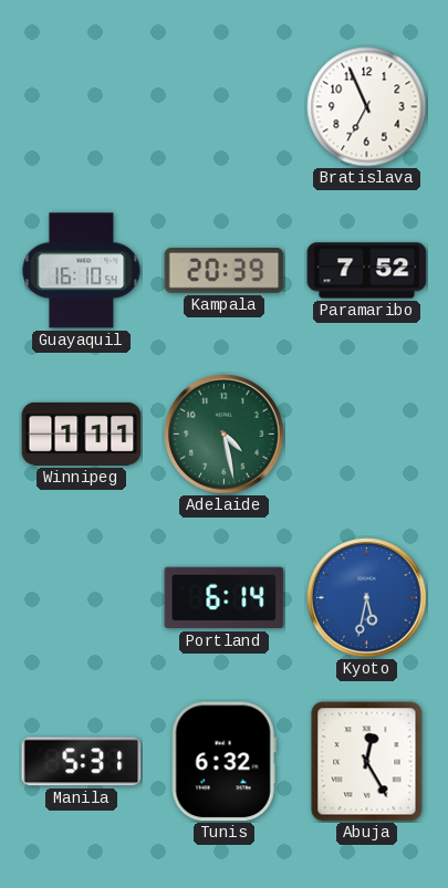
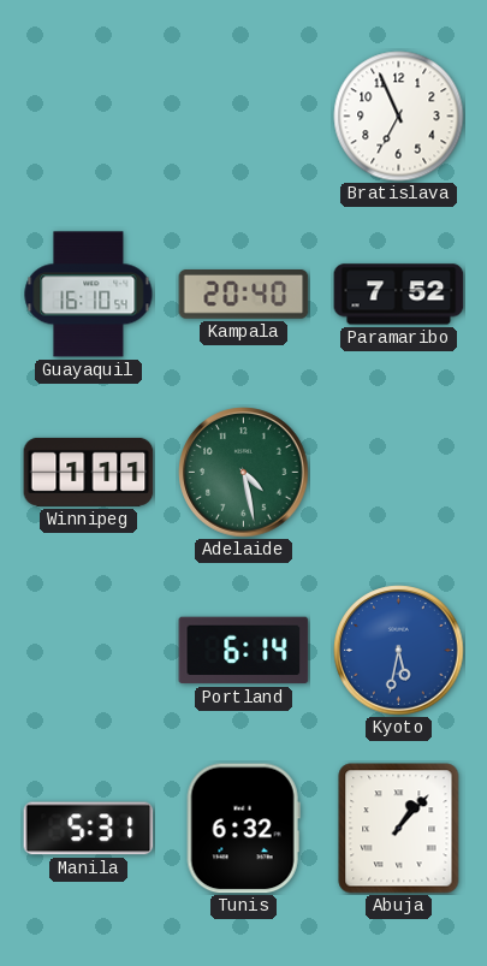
Kampala: 20:39 -> 20:40
Abuja: 12:25 -> 1:07
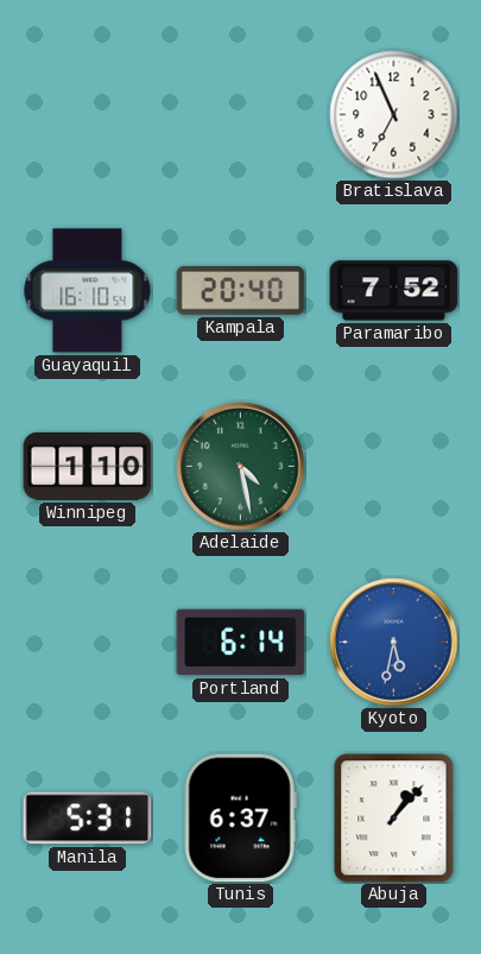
Winnipeg: 1:11 -> 1:10
Tunis: 6:32 -> 6:37
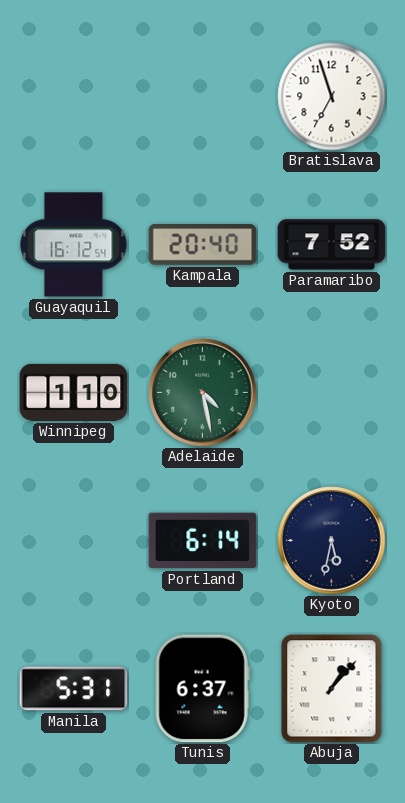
Bratislava: 6:56 -> 6:57
Guayaquil: 16:10 -> 16:12
Kyoto dial: blue -> navy
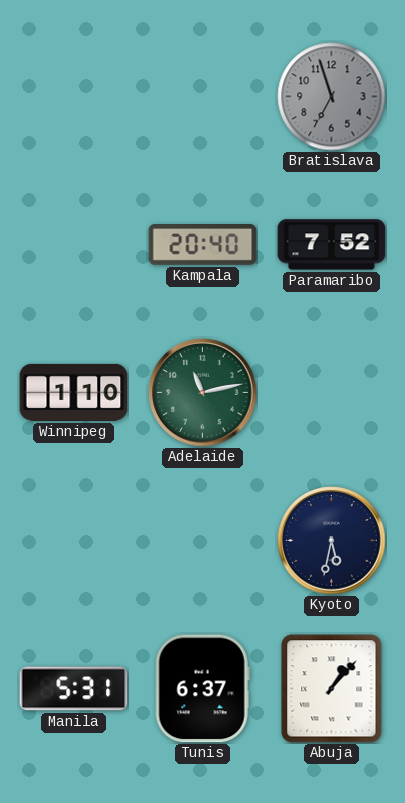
Bratislava dial: white -> grey
Guayaquil: 16:12 -> none
Adelaide: 4:28 -> 11:13
Portland: 6:14 -> none
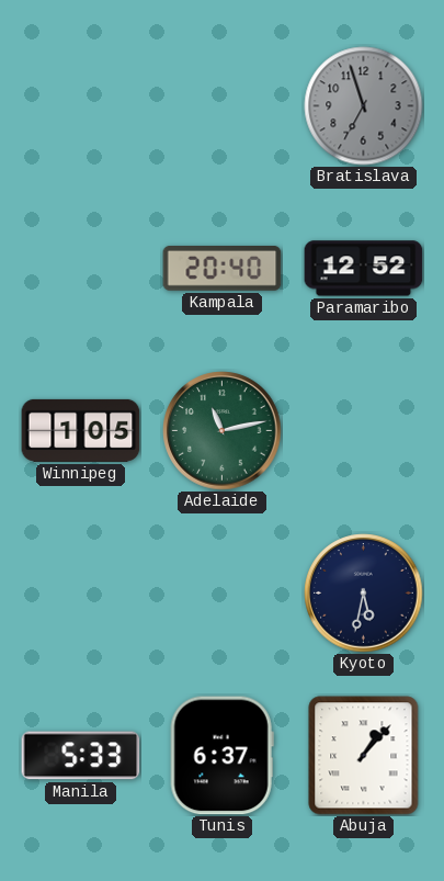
Paramaribo: 7:52 -> 12:52
Winnipeg: 1:10 -> 1:05
Manila: 5:31 -> 5:33
